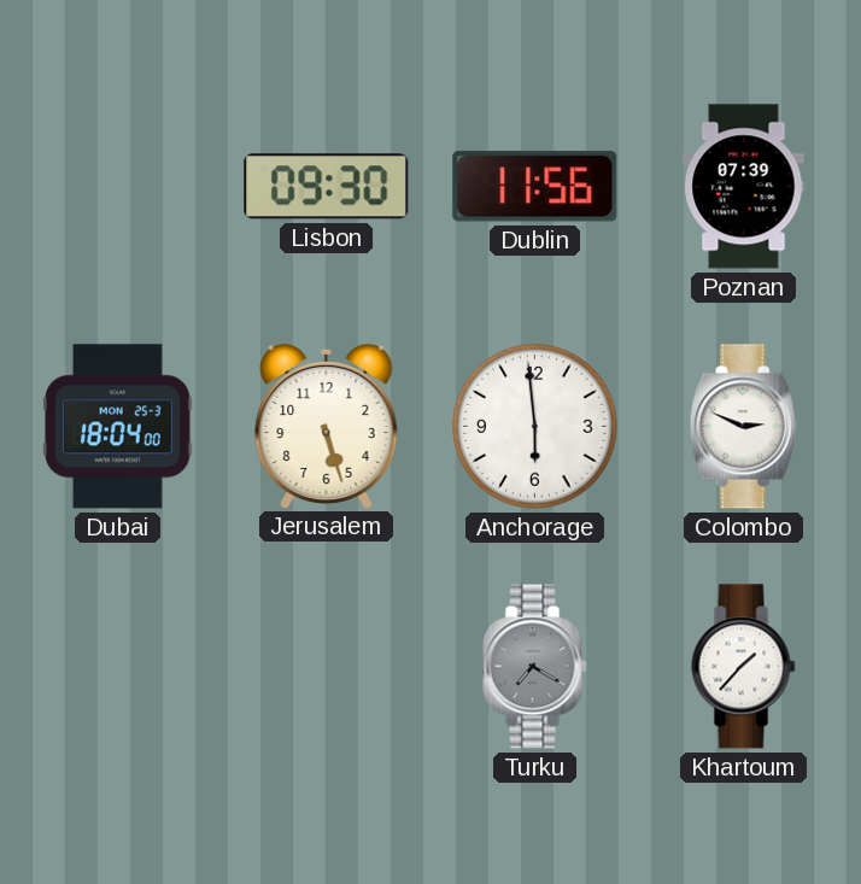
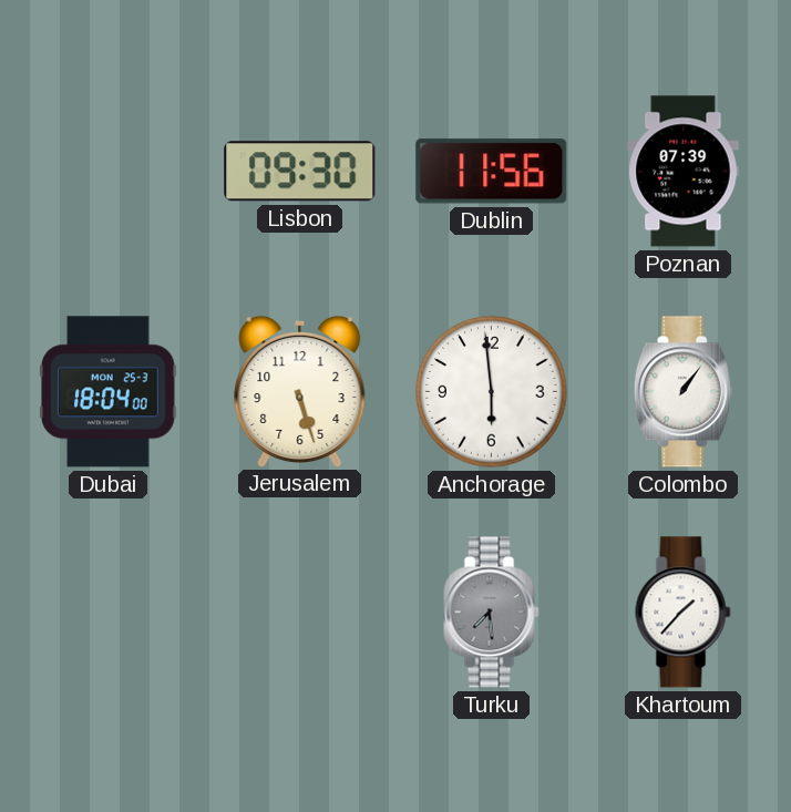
Colombo: 2:49 -> 1:06
Turku: 7:20 -> 7:29
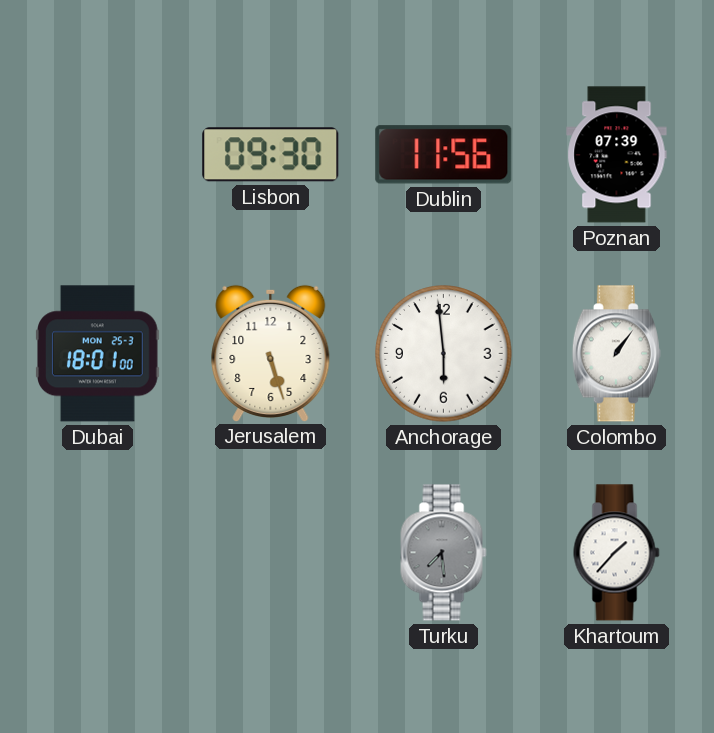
Dubai: 18:04 -> 18:01
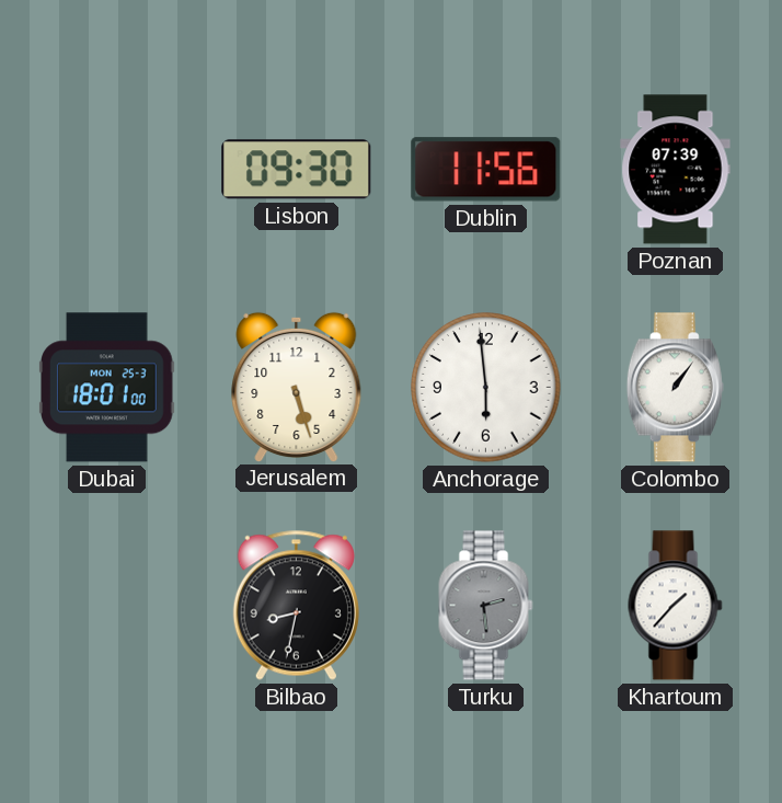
Bilbao: none -> 8:32
Turku: 7:29 -> 2:29
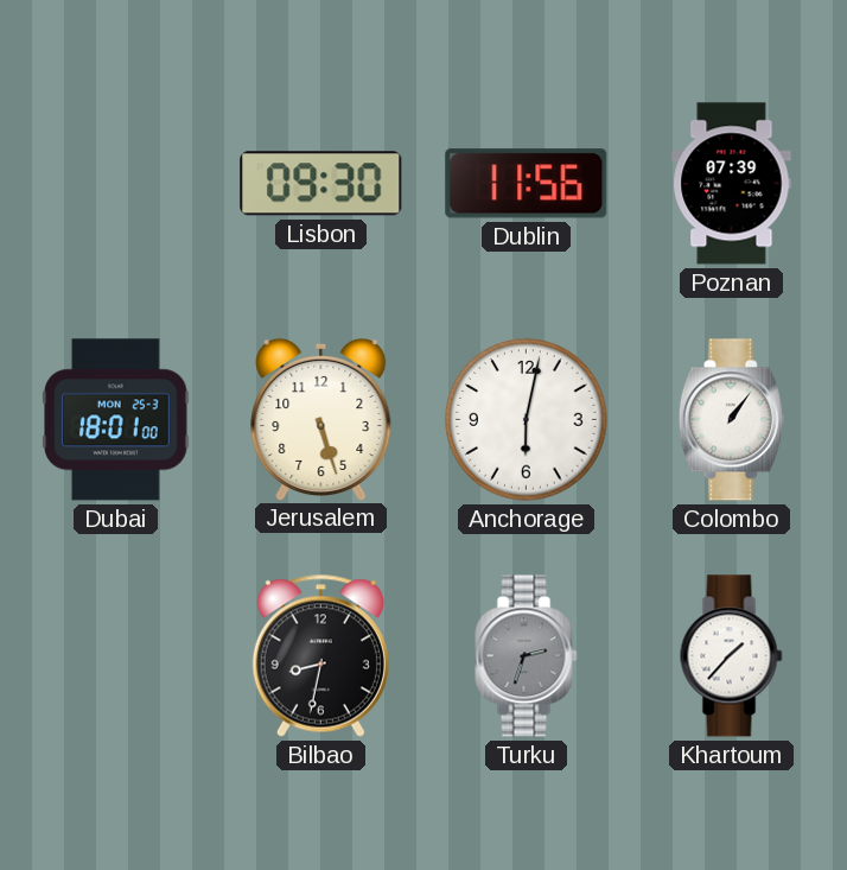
Anchorage: 5:59 -> 6:02
Turku: 2:29 -> 2:33
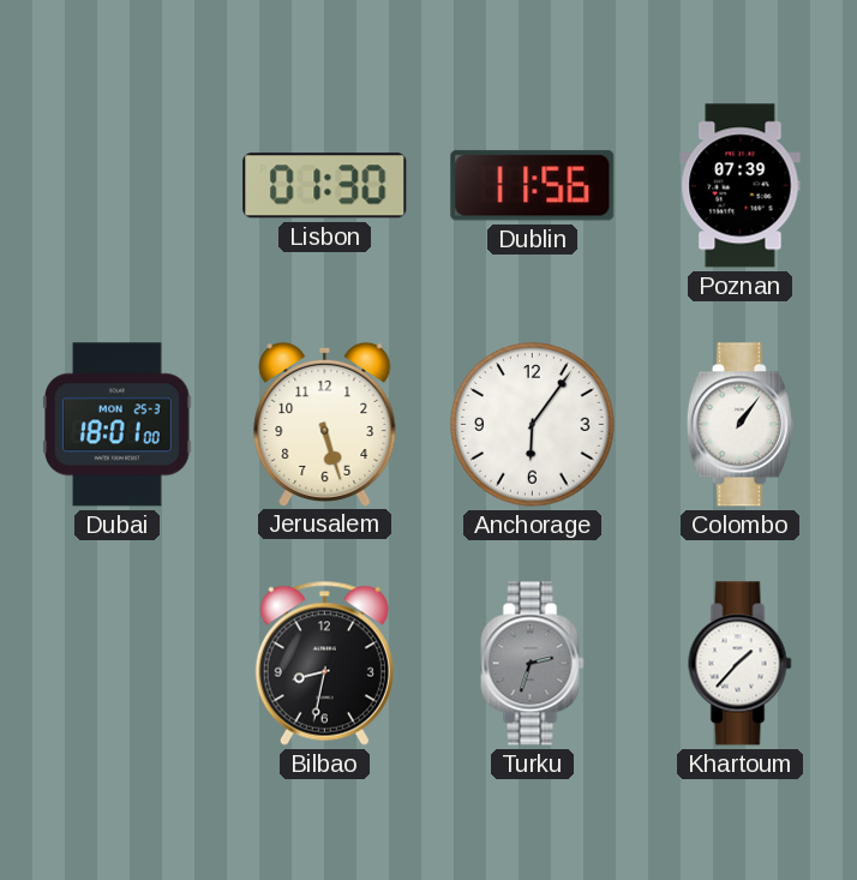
Lisbon: 09:30 -> 01:30
Anchorage: 6:02 -> 6:06
